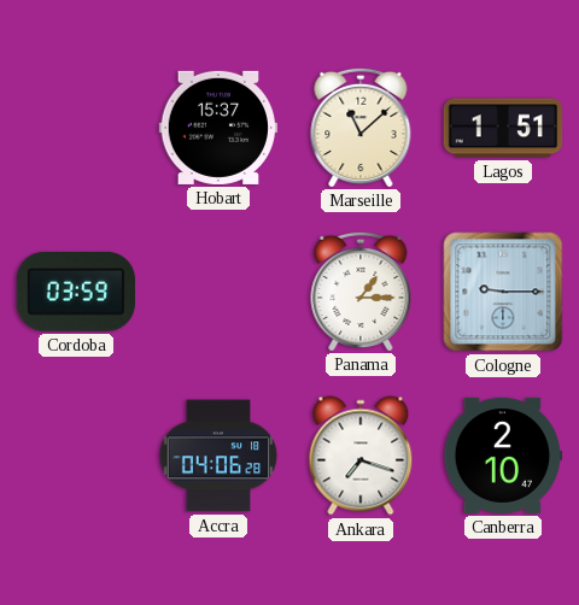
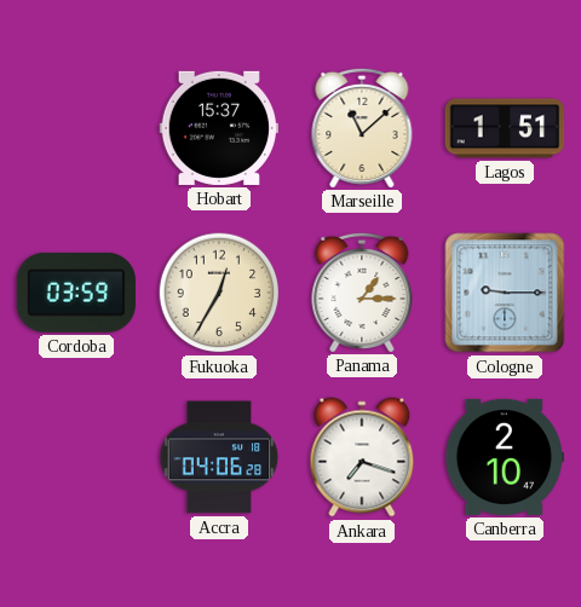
Fukuoka: none -> 12:35
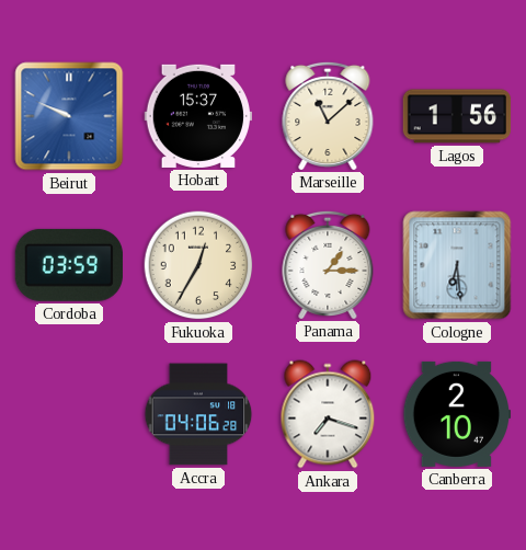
Beirut: none -> 9:49
Lagos: 1:51 -> 1:56
Cologne: 9:15 -> 6:29
